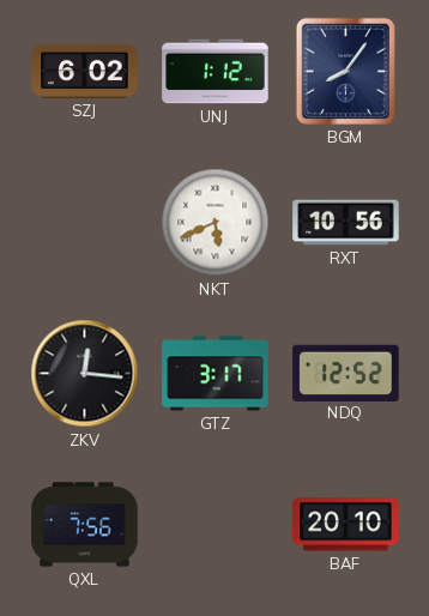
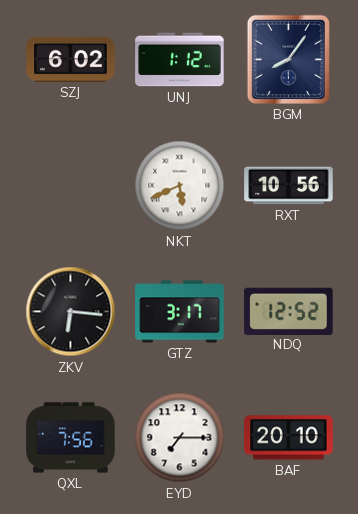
ZKV: 12:16 -> 6:16
EYD: none -> 7:15
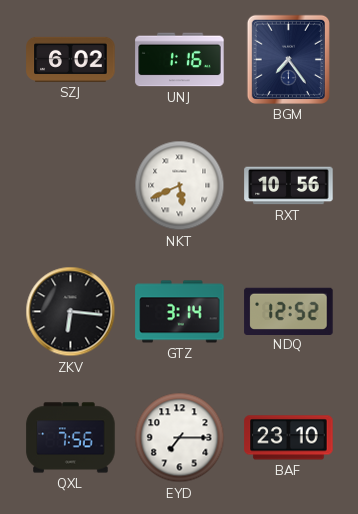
UNJ: 1:12 -> 1:16
BGM: 8:06 -> 7:24
GTZ: 3:17 -> 3:14
BAF: 20:10 -> 23:10
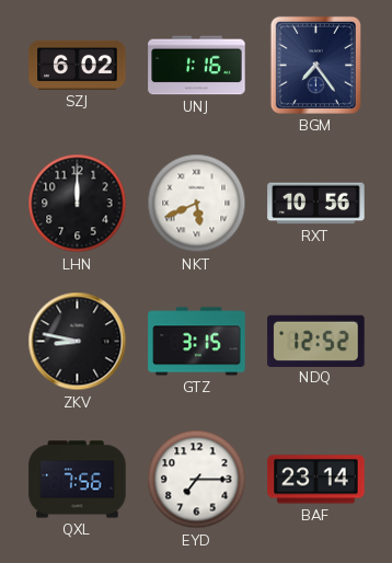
LHN: none -> 12:00
ZKV: 6:16 -> 8:47
GTZ: 3:14 -> 3:15
BAF: 23:10 -> 23:14
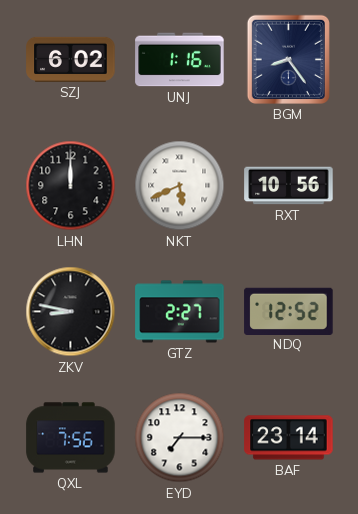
BGM: 7:24 -> 8:24
GTZ: 3:15 -> 2:27
